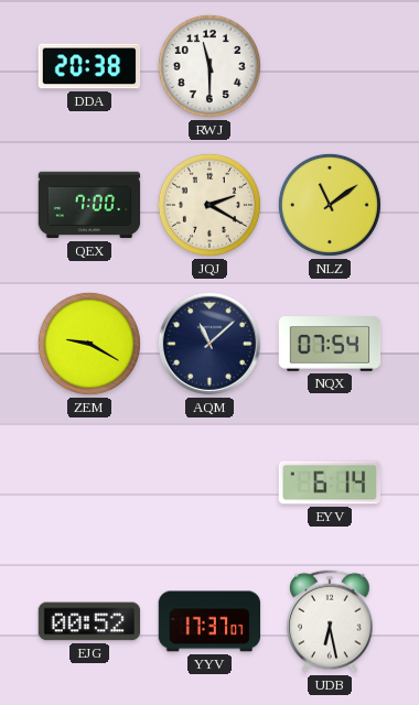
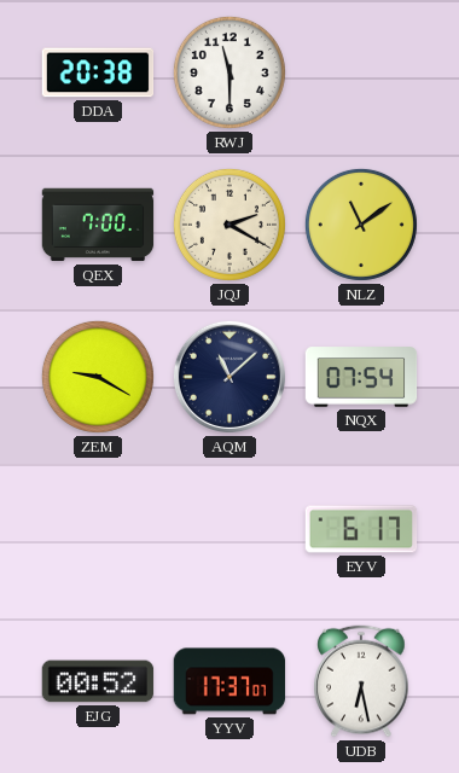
EYV: 6:14 -> 6:17
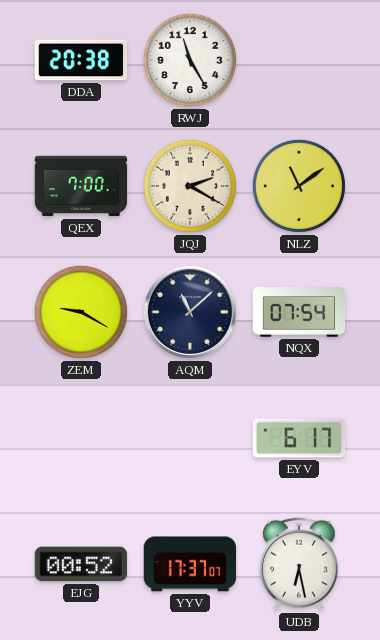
RWJ: 11:30 -> 11:25
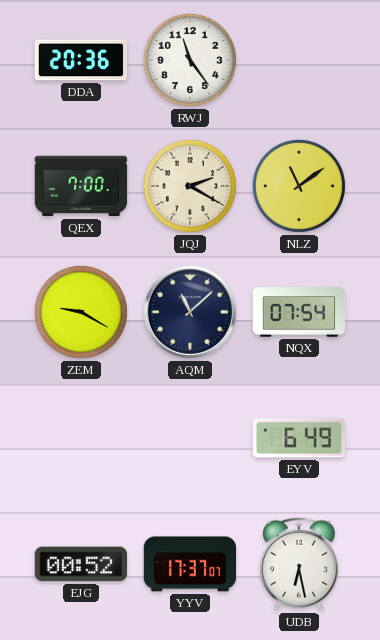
DDA: 20:38 -> 20:36
RWJ: 11:25 -> 11:24
EYV: 6:17 -> 6:49
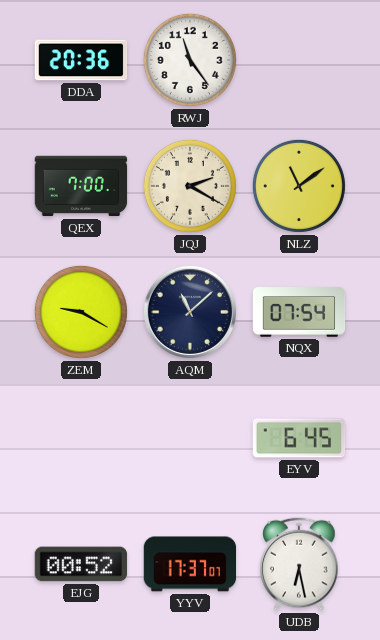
EYV: 6:49 -> 6:45
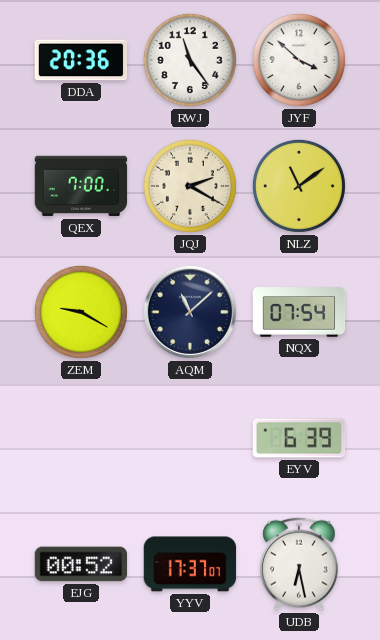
JYF: none -> 3:52
EYV: 6:45 -> 6:39
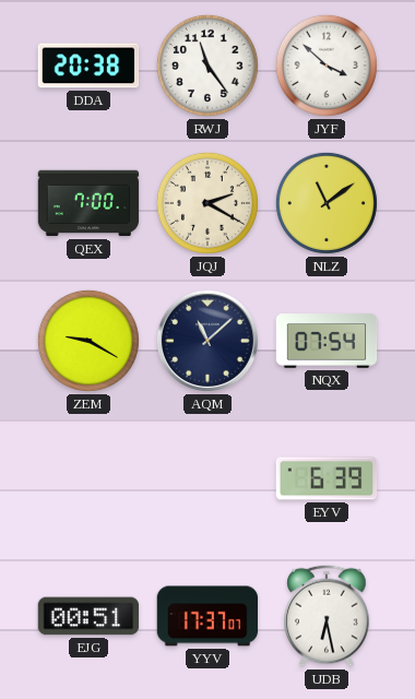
DDA: 20:36 -> 20:38
EJG: 00:52 -> 00:51
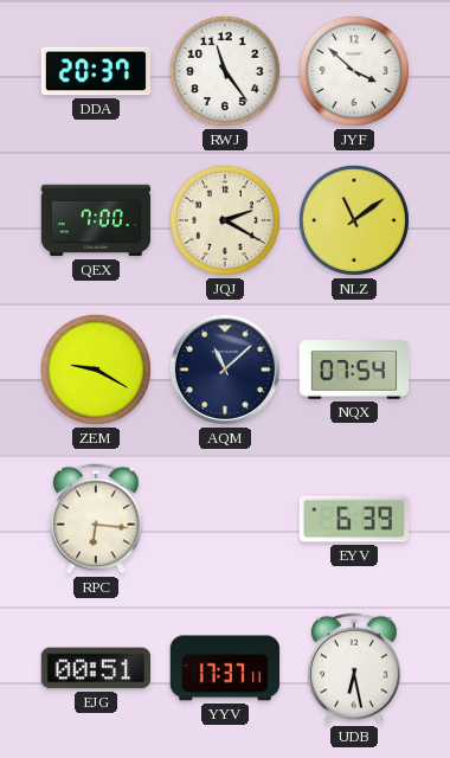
DDA: 20:38 -> 20:37
RPC: none -> 6:16
YYV: 17:37:07 -> 17:37:11
